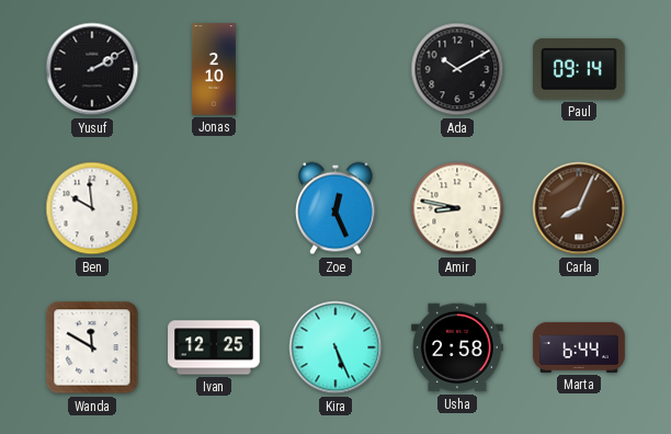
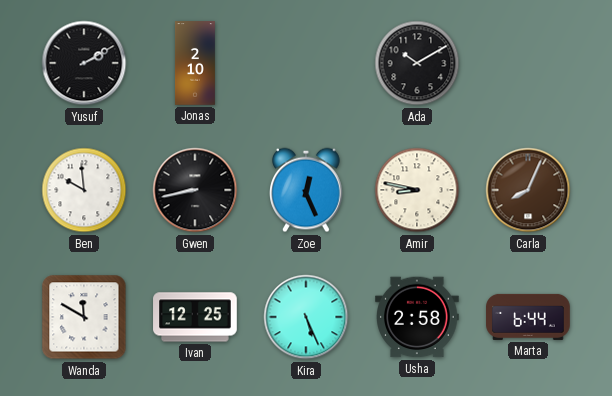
Paul: 09:14 -> none
Gwen: none -> 8:43
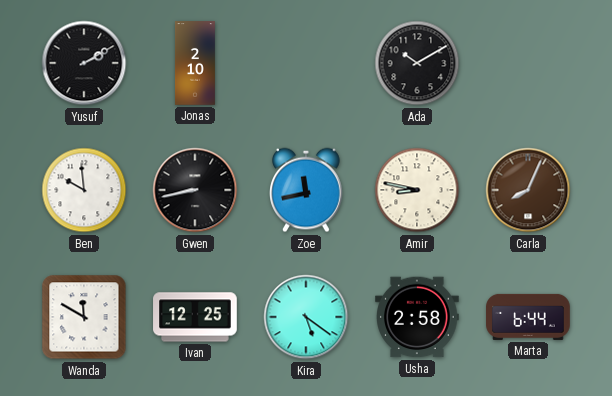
Zoe: 12:26 -> 11:43
Kira: 5:26 -> 5:21
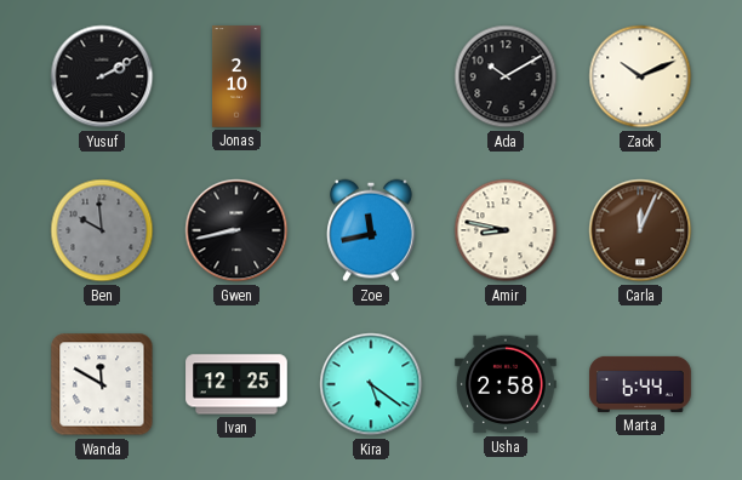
Zack: none -> 10:11
Ben dial: white -> grey
Carla: 8:04 -> 12:04
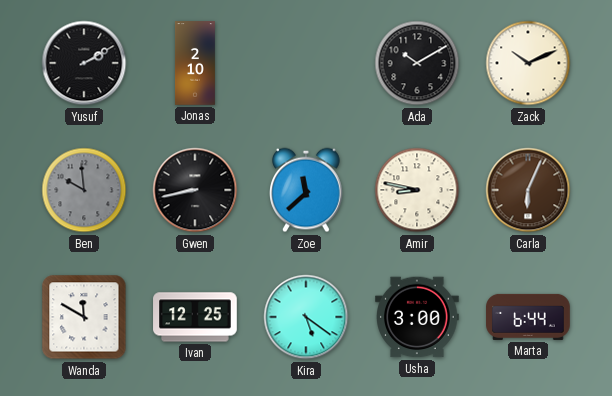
Zoe: 11:43 -> 11:38
Carla: 12:04 -> 6:04
Usha: 2:58 -> 3:00
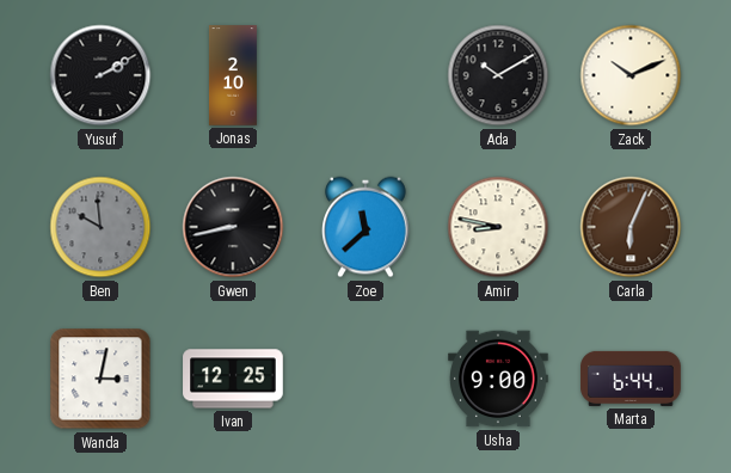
Wanda: 11:50 -> 3:02
Kira: 5:21 -> none
Usha: 3:00 -> 9:00
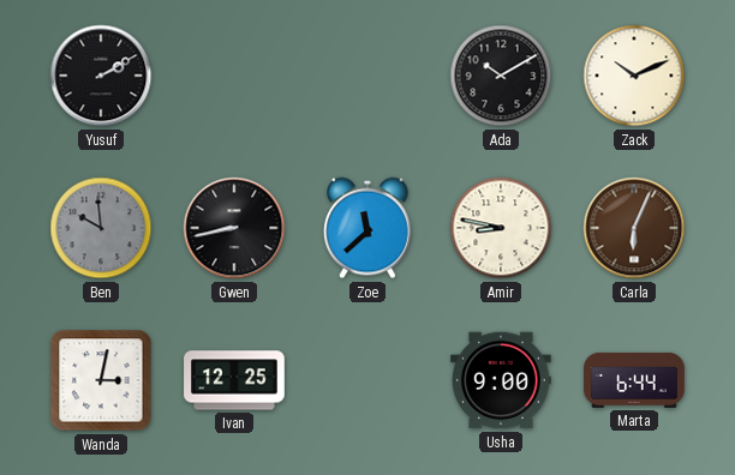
Jonas: 2:10 -> none
